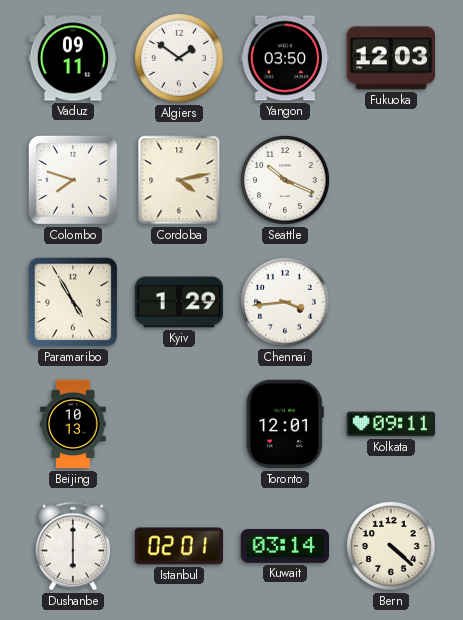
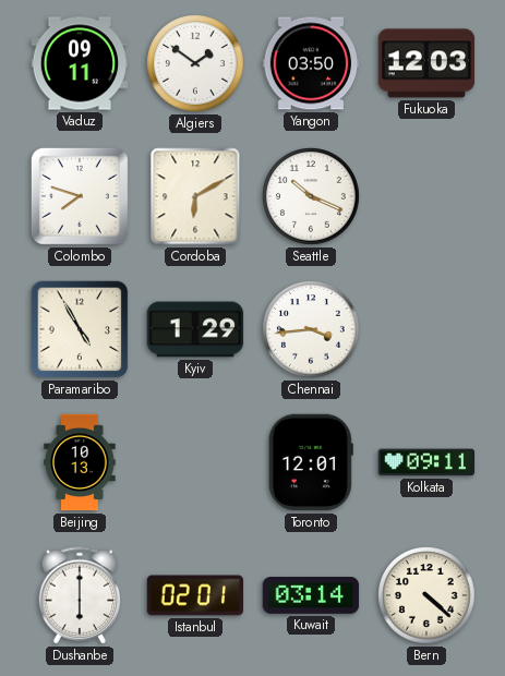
Cordoba: 4:13 -> 6:10
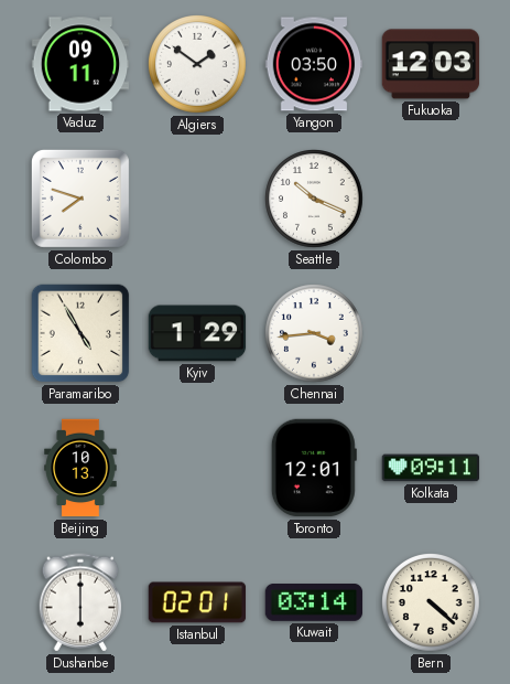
Cordoba: 6:10 -> none
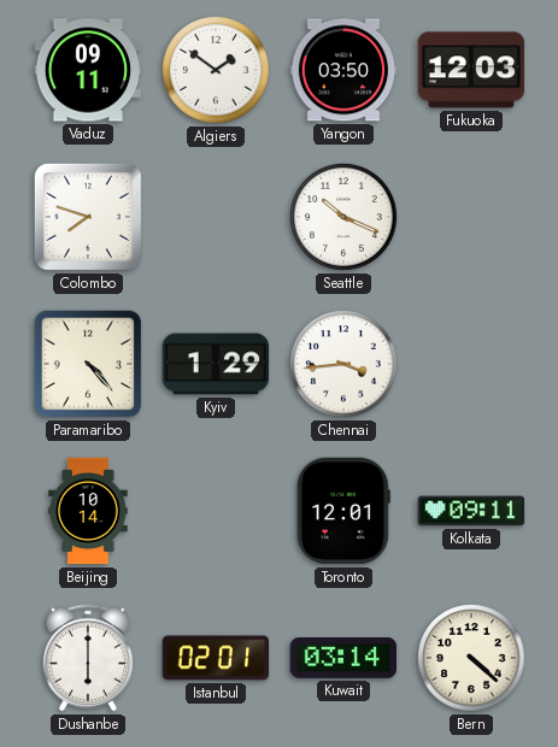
Paramaribo: 4:55 -> 4:23
Beijing: 10:13 -> 10:14
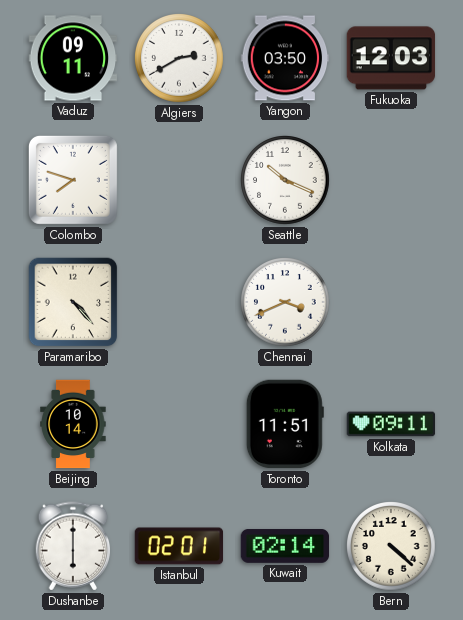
Algiers: 1:51 -> 2:40
Kyiv: 1:29 -> none
Chennai: 3:44 -> 3:41
Toronto: 12:01 -> 11:51
Kuwait: 03:14 -> 02:14
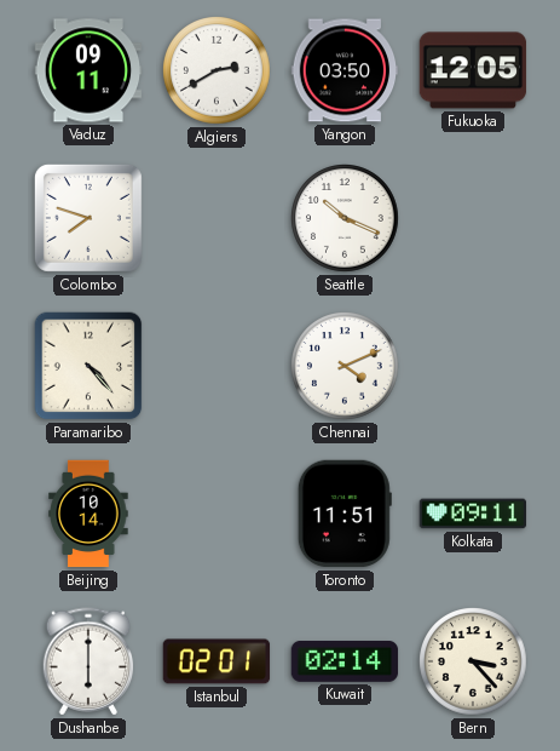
Fukuoka: 12:03 -> 12:05
Chennai: 3:41 -> 4:11
Bern: 4:22 -> 3:23
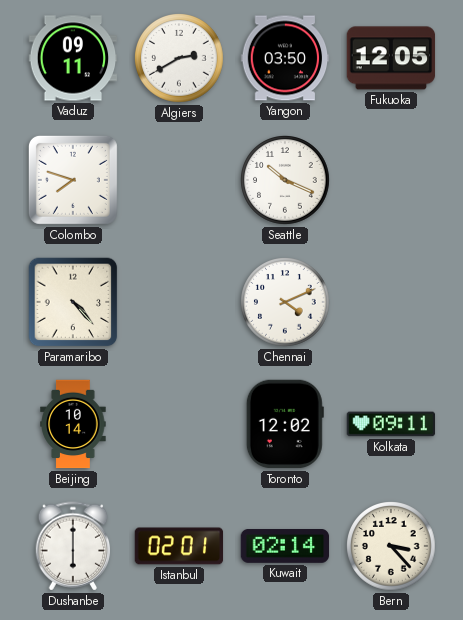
Toronto: 11:51 -> 12:02
